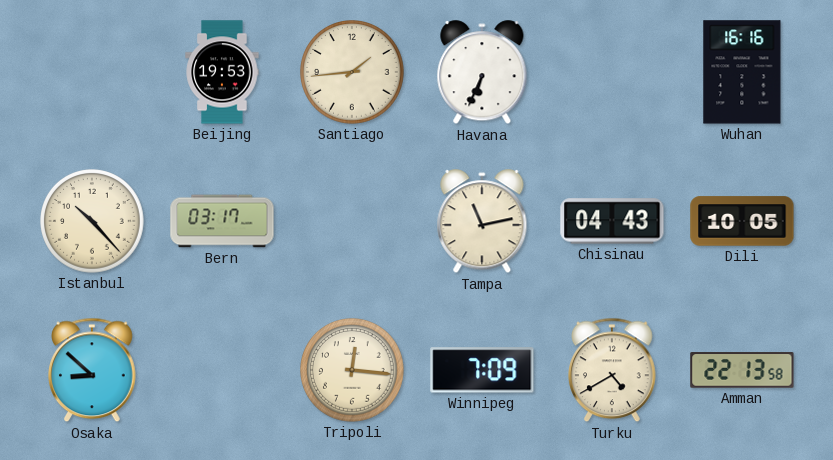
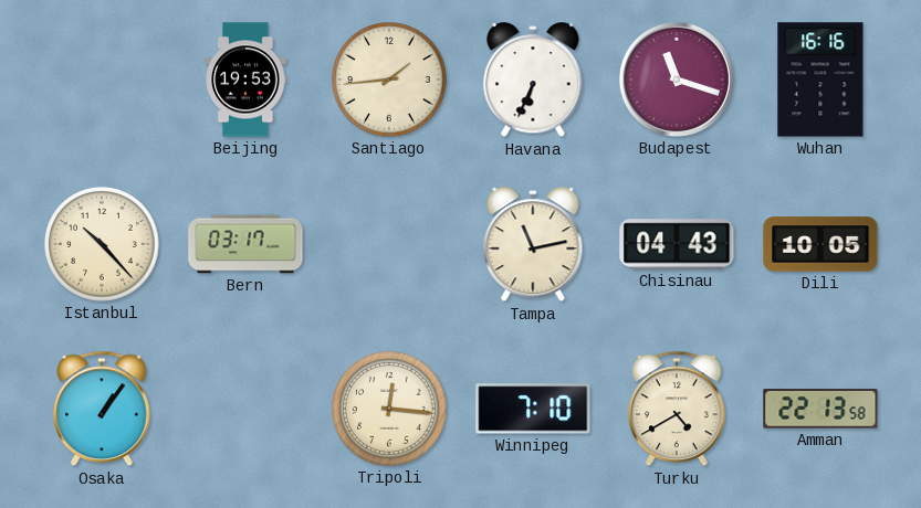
Budapest: none -> 11:18
Osaka: 8:52 -> 1:06
Winnipeg: 7:09 -> 7:10
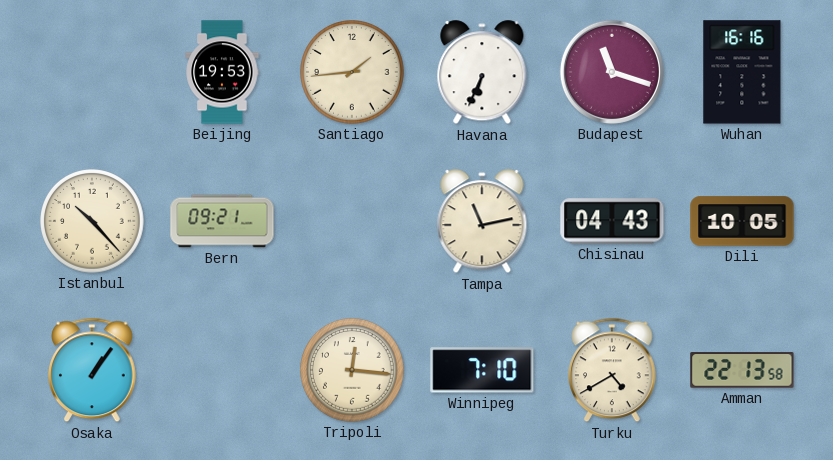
Bern: 03:17 -> 09:21
